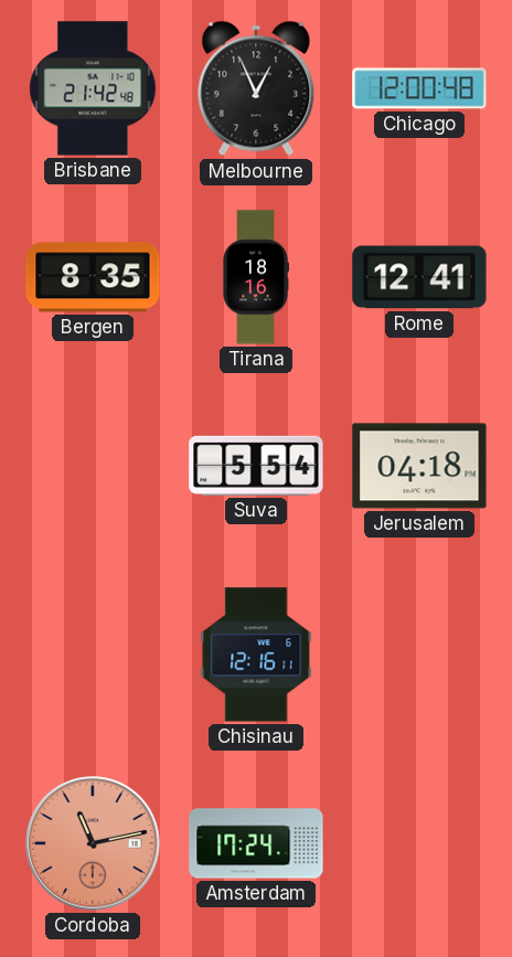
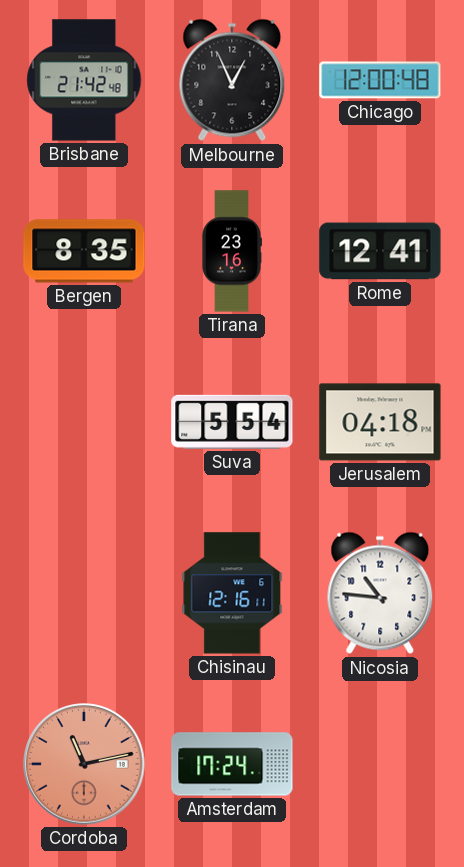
Tirana: 18:16 -> 23:16
Nicosia: none -> 10:46
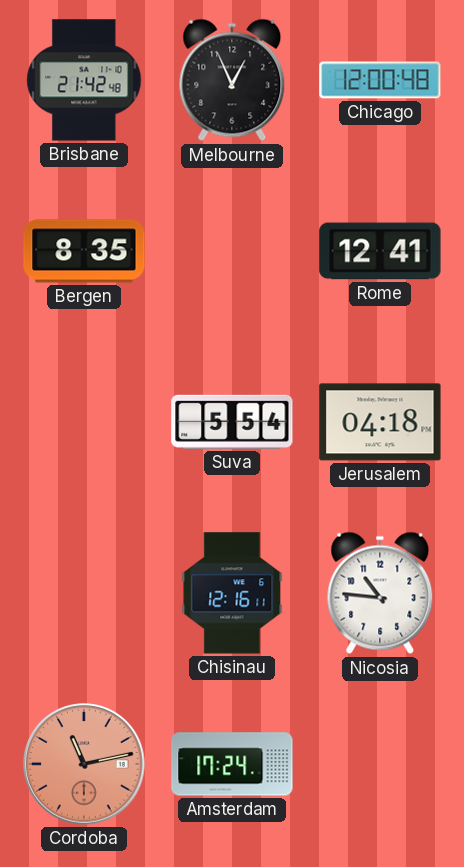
Tirana: 23:16 -> none
